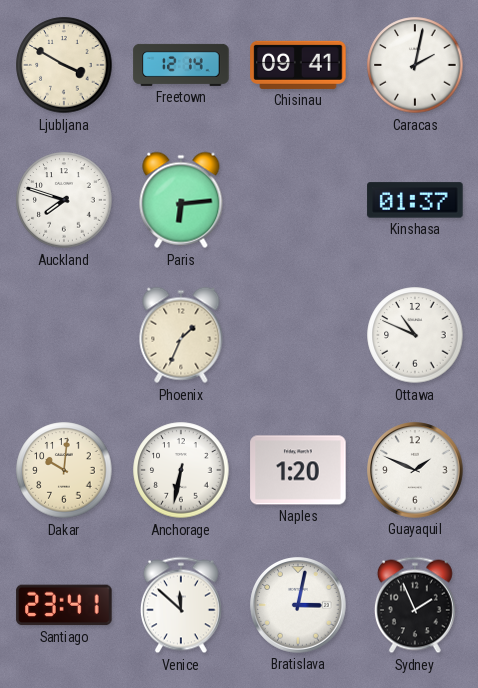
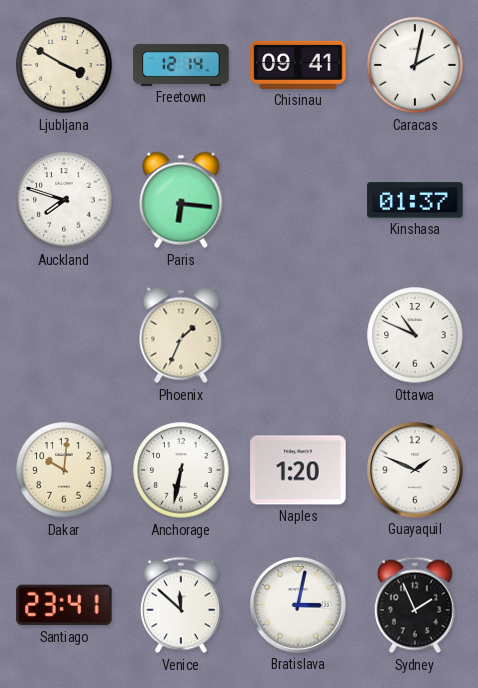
Paris: 6:14 -> 6:16
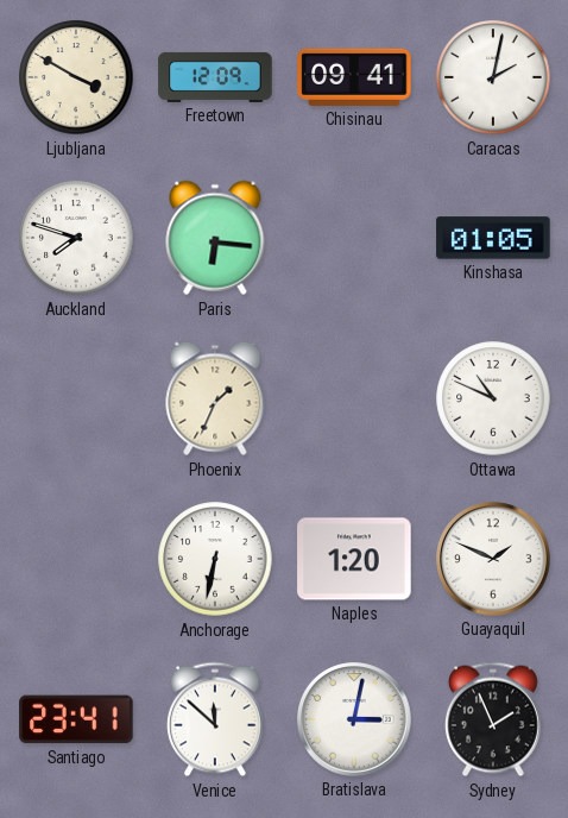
Freetown: 12:14 -> 12:09
Kinshasa: 01:37 -> 01:05
Dakar: 10:01 -> none
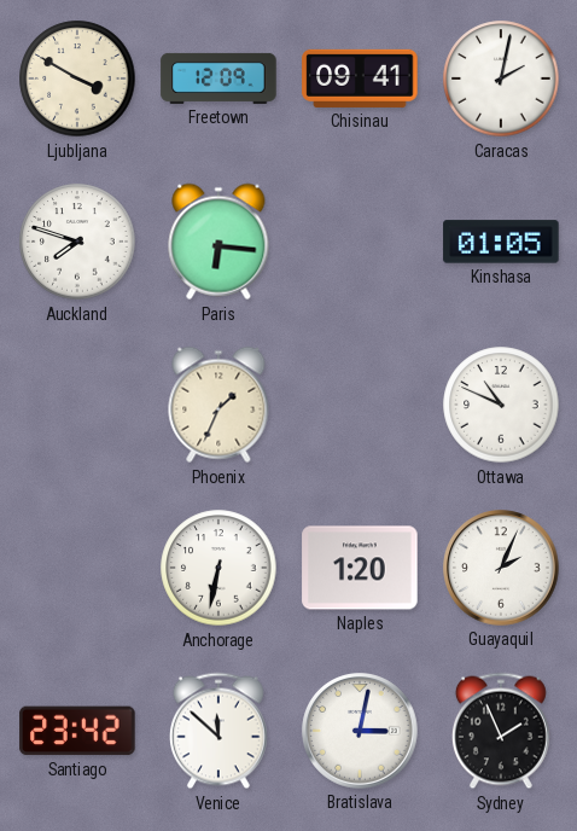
Guayaquil: 1:49 -> 2:04
Santiago: 23:41 -> 23:42
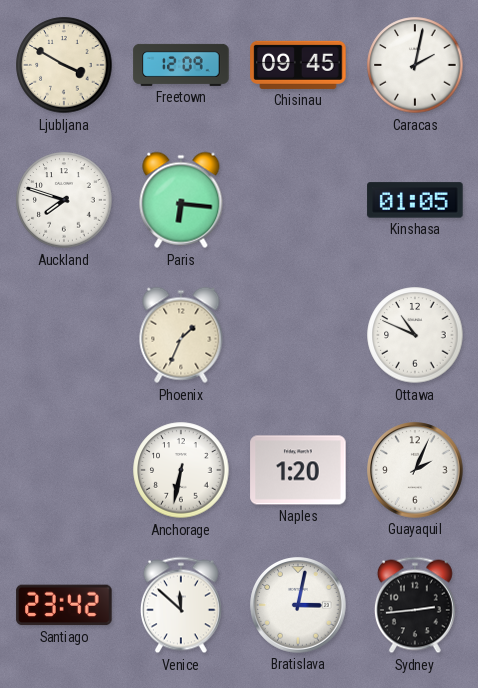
Chisinau: 09:41 -> 09:45
Sydney: 1:56 -> 2:44
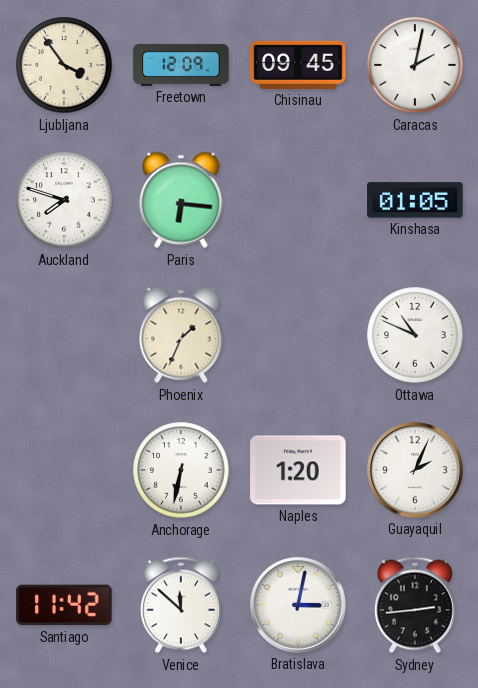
Ljubljana: 3:50 -> 3:54
Santiago: 23:42 -> 11:42
